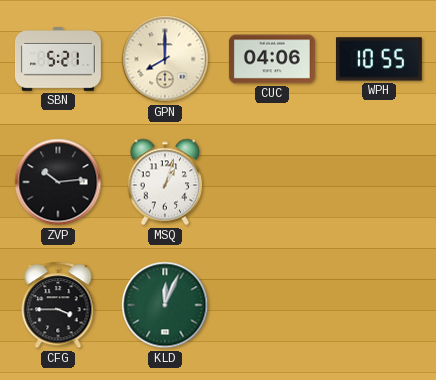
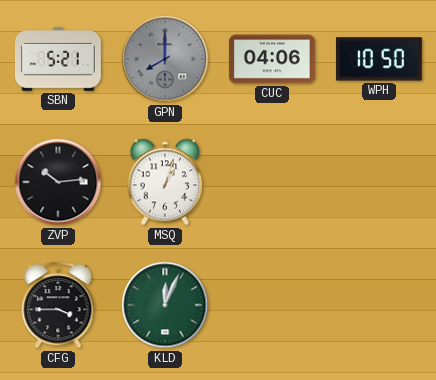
GPN dial: cream -> grey
WPH: 10:55 -> 10:50
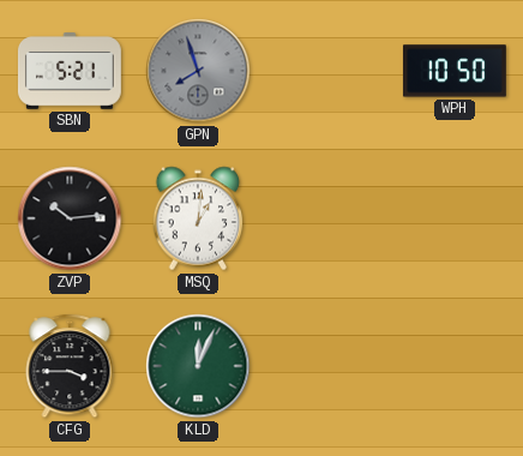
GPN: 8:00 -> 7:57
CUC: 04:06 -> none
MSQ: 1:03 -> 1:01
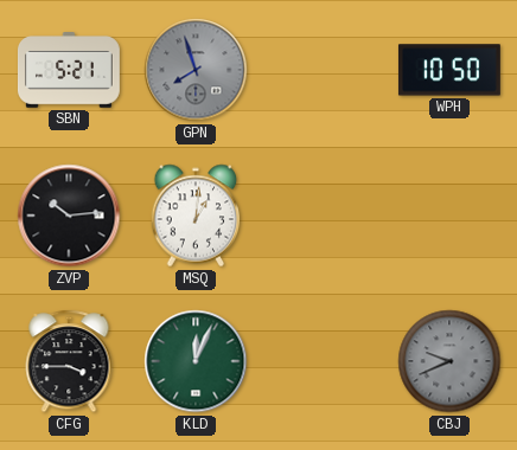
CBJ: none -> 9:41
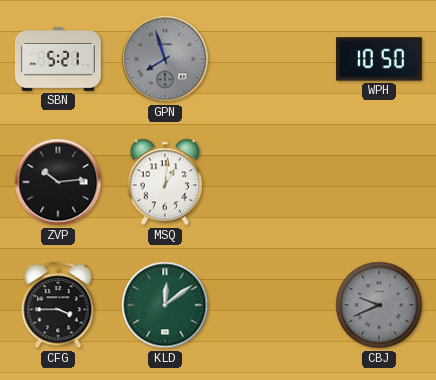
KLD: 12:04 -> 12:09
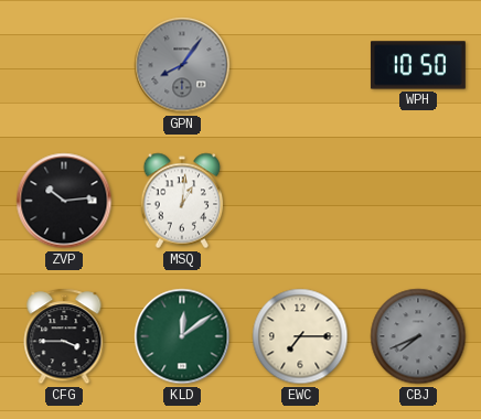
SBN: 5:21 -> none
GPN: 7:57 -> 8:06
EWC: none -> 7:15
CBJ: 9:41 -> 7:41
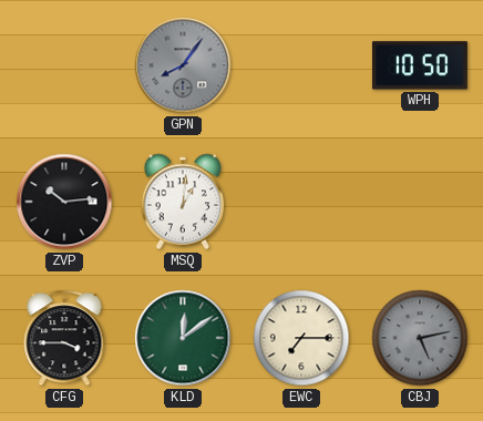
CBJ: 7:41 -> 5:13
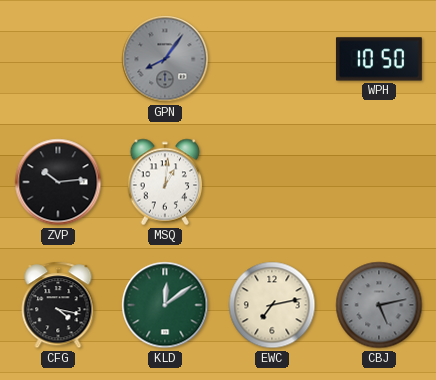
CFG: 3:45 -> 4:17
EWC: 7:15 -> 7:13
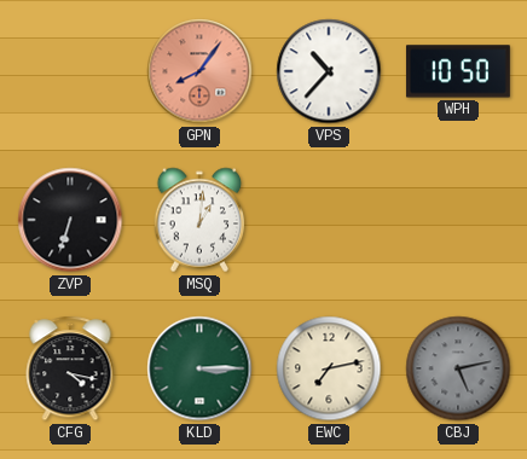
GPN dial: grey -> salmon
VPS: none -> 10:37
ZVP: 10:14 -> 6:33
KLD: 12:09 -> 3:15
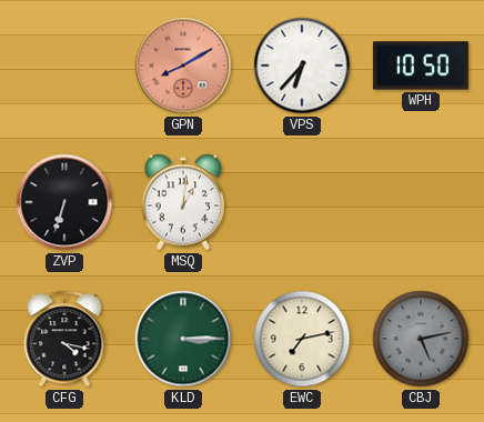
GPN: 8:06 -> 8:10
VPS: 10:37 -> 6:37
